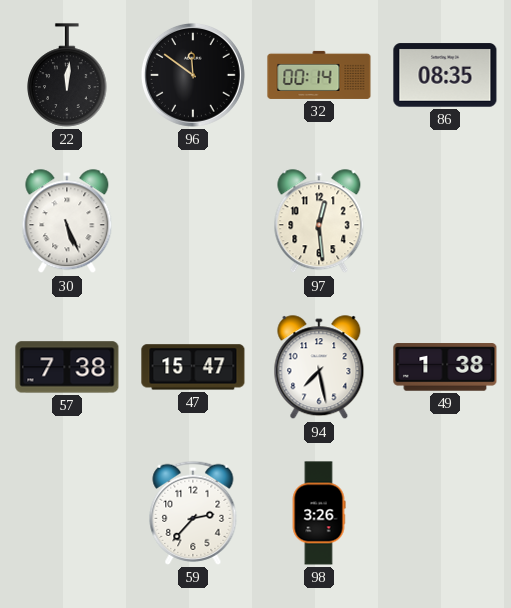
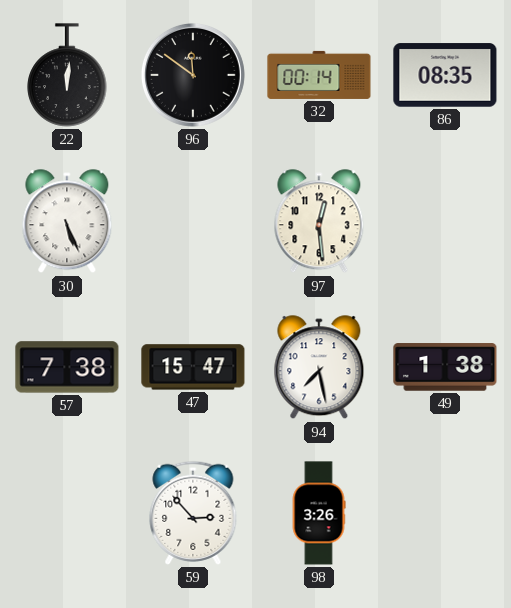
59: 2:37 -> 2:53
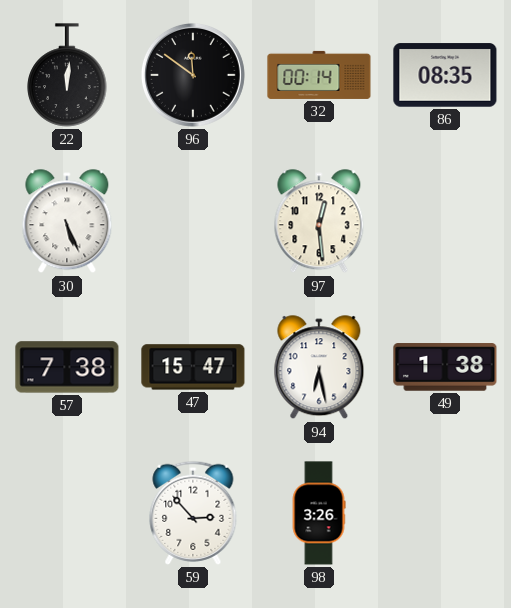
94: 7:28 -> 6:28
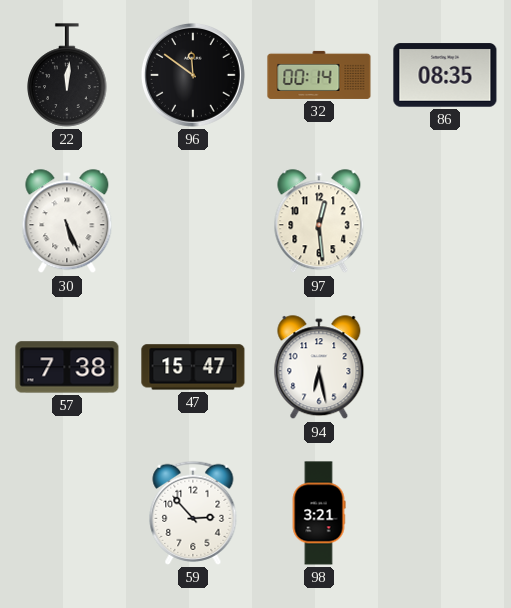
49: 1:38 -> none
98: 3:26 -> 3:21
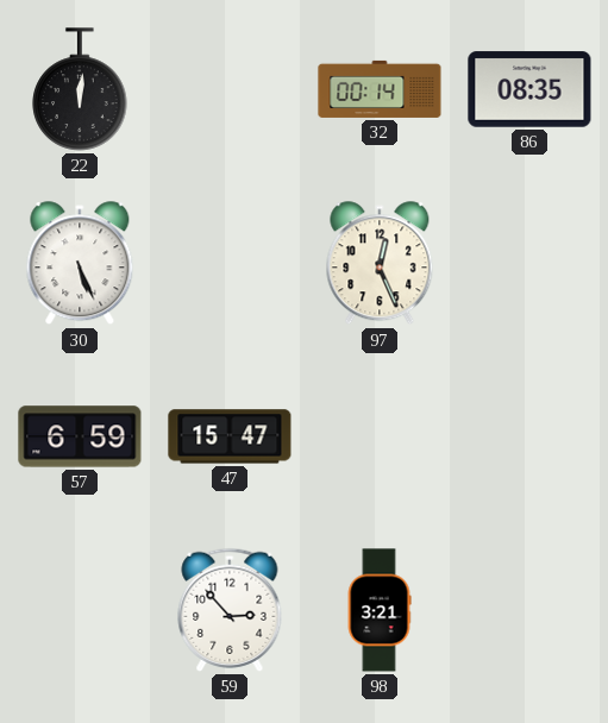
96: 11:51 -> none
97: 12:29 -> 12:26
57: 7:38 -> 6:59
94: 6:28 -> none
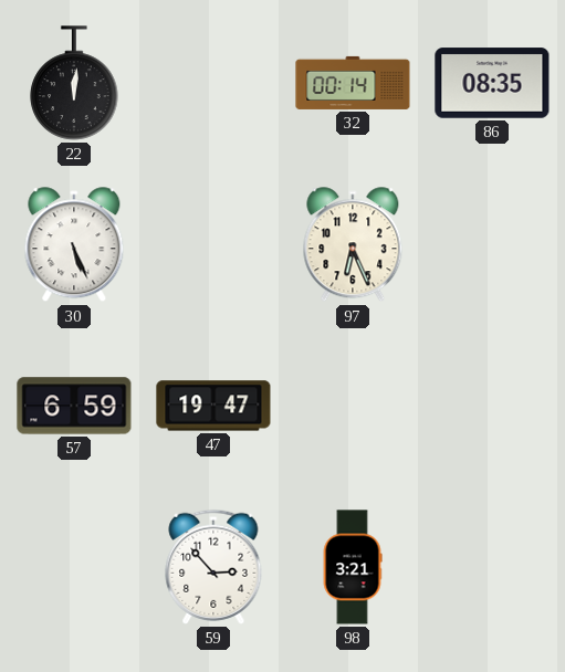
97: 12:26 -> 6:26
47: 15:47 -> 19:47
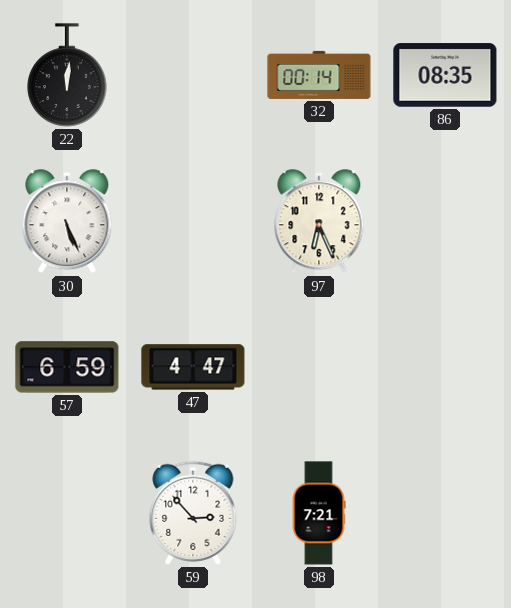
47: 19:47 -> 4:47
98: 3:21 -> 7:21
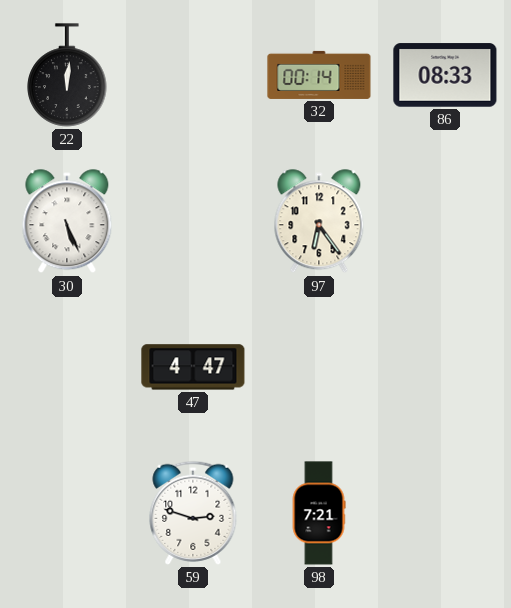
86: 08:35 -> 08:33
97: 6:26 -> 6:24
57: 6:59 -> none
59: 2:53 -> 2:48
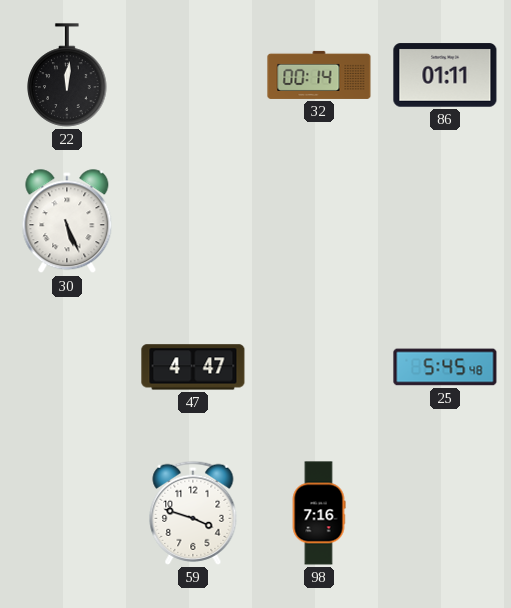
86: 08:33 -> 01:11
97: 6:24 -> none
25: none -> 5:45
59: 2:48 -> 3:48
98: 7:21 -> 7:16
